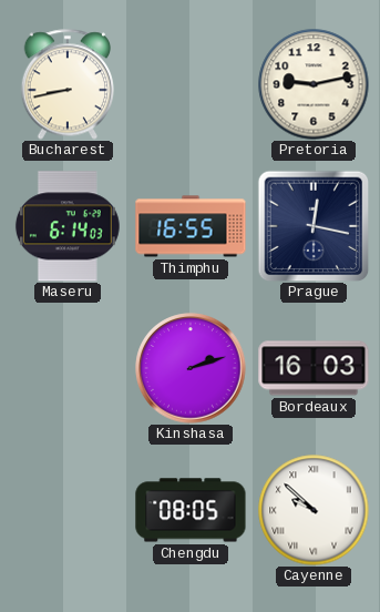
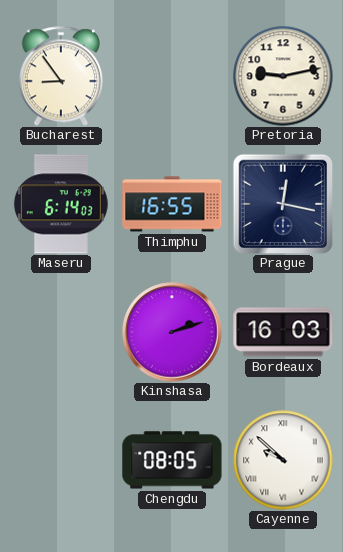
Bucharest: 8:43 -> 8:54
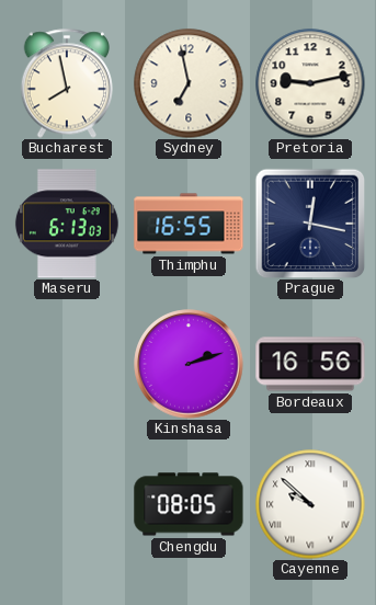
Bucharest: 8:54 -> 7:58
Sydney: none -> 6:58
Maseru: 6:14 -> 6:13
Bordeaux: 16:03 -> 16:56
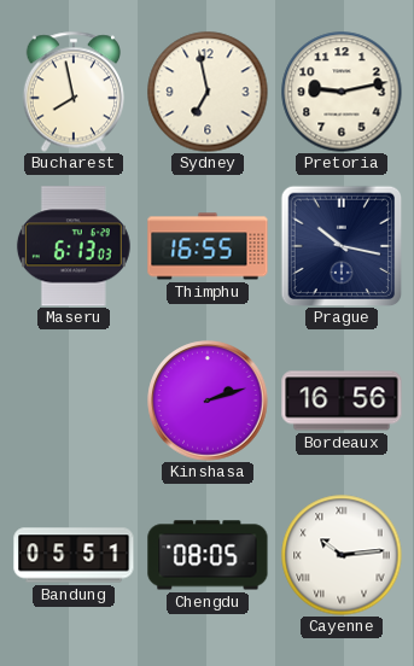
Prague: 12:17 -> 10:17
Bandung: none -> 05:51
Cayenne: 9:52 -> 10:14
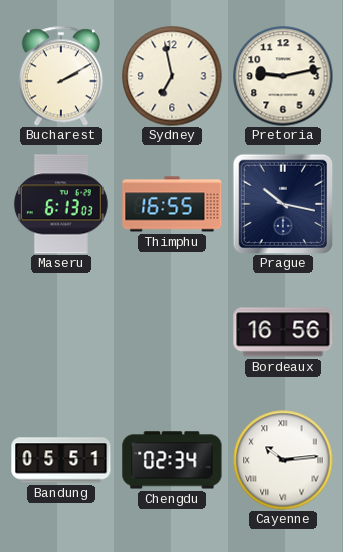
Bucharest: 7:58 -> 2:10
Kinshasa: 2:12 -> none
Chengdu: 08:05 -> 02:34
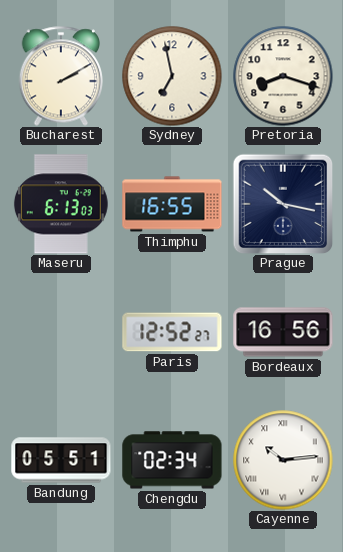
Pretoria: 9:13 -> 8:18
Paris: none -> 12:52
